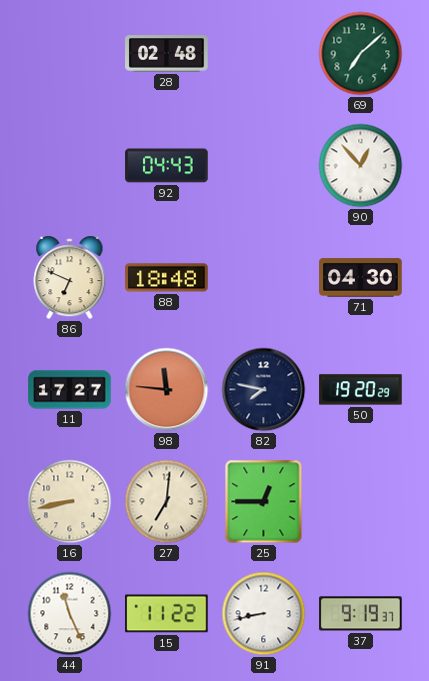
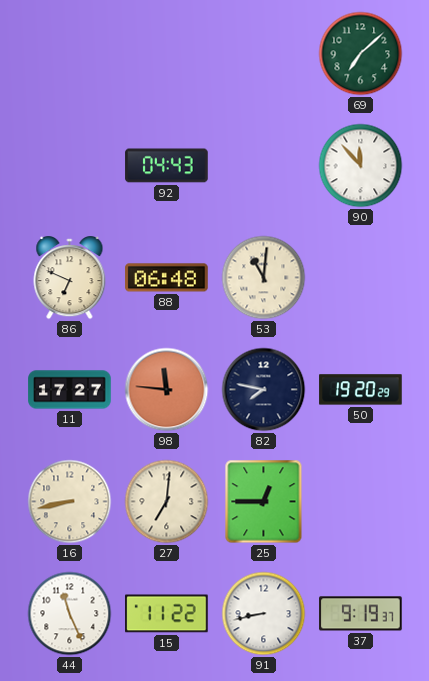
28: 02:48 -> none
90: 12:53 -> 11:53
88: 18:48 -> 06:48
53: none -> 11:01
71: 04:30 -> none
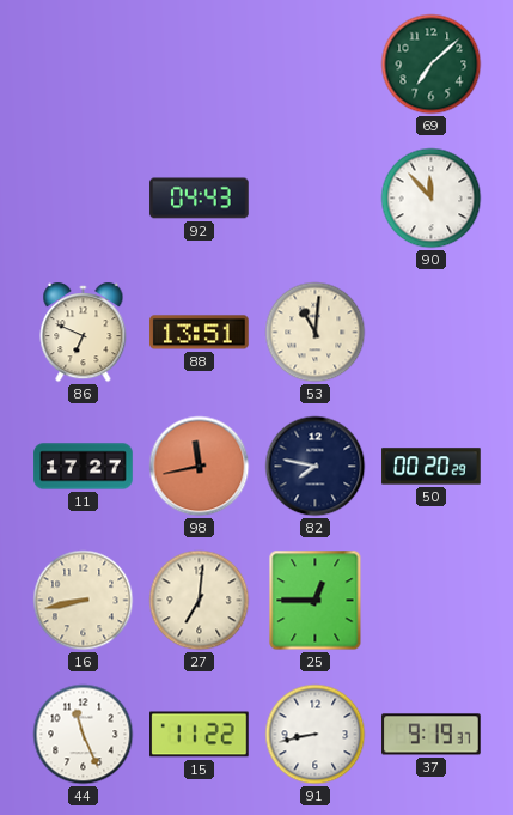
88: 06:48 -> 13:51
98: 11:46 -> 11:43
50: 19:20 -> 00:20
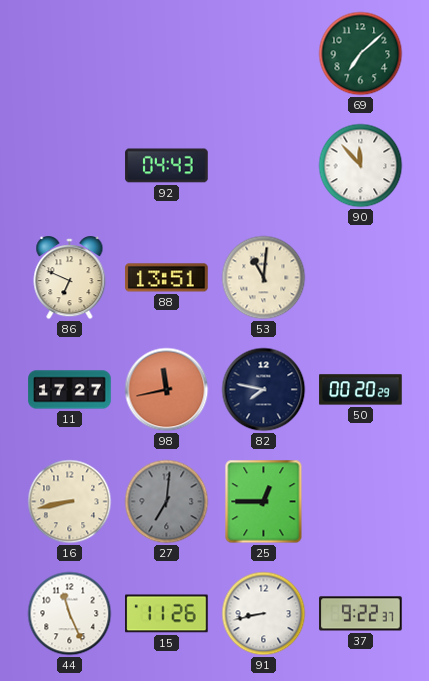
27 dial: cream -> grey
15: 11:22 -> 11:26
37: 9:19 -> 9:22
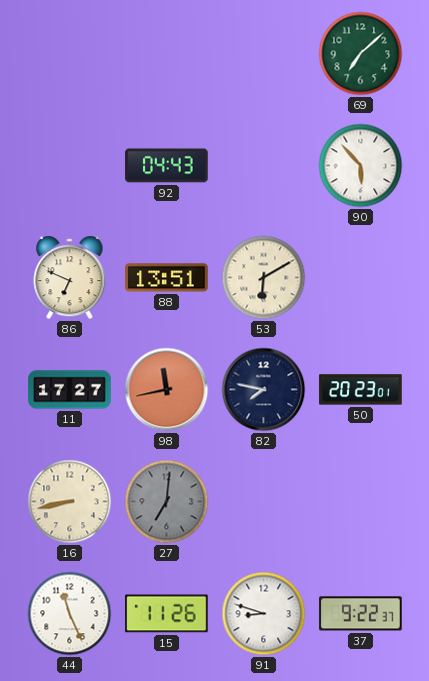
90: 11:53 -> 5:53
53: 11:01 -> 6:10
50: 00:20 -> 20:23
25: 12:45 -> none
91: 8:43 -> 8:48
